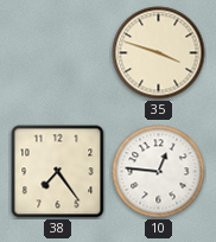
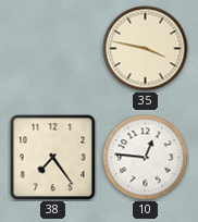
35: 3:48 -> 3:47
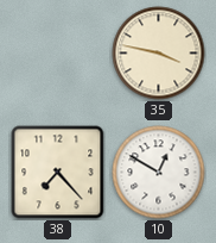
38: 7:24 -> 7:23
10: 12:46 -> 12:50
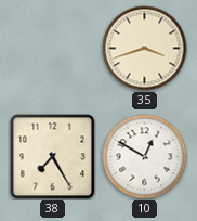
35: 3:47 -> 3:42
38: 7:23 -> 7:25
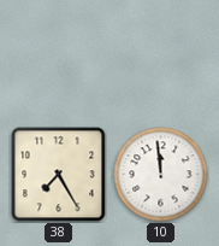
35: 3:42 -> none
10: 12:50 -> 11:59
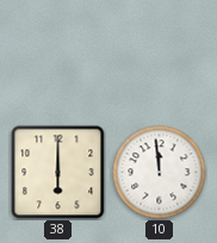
38: 7:25 -> 6:00
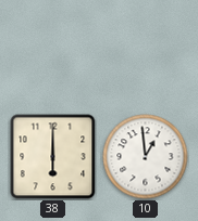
10: 11:59 -> 12:59
